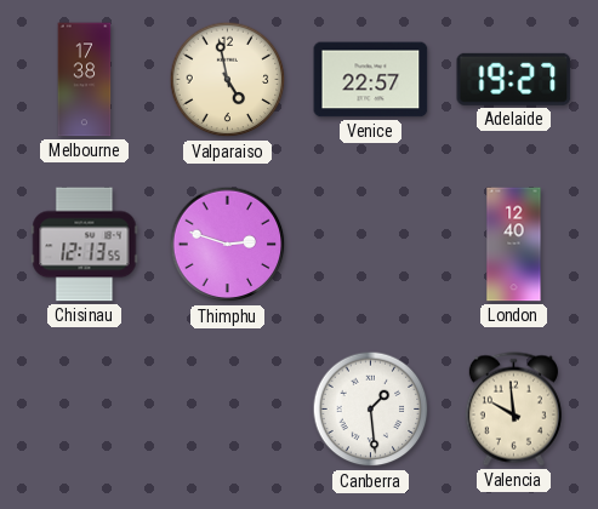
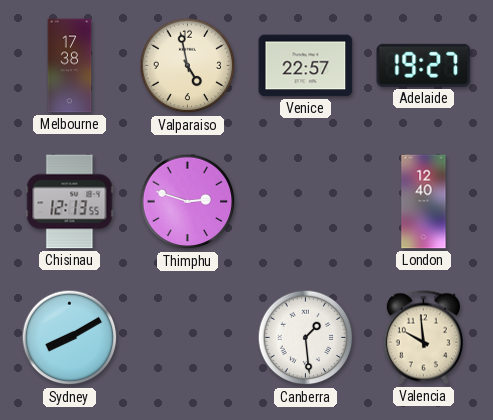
Sydney: none -> 8:10
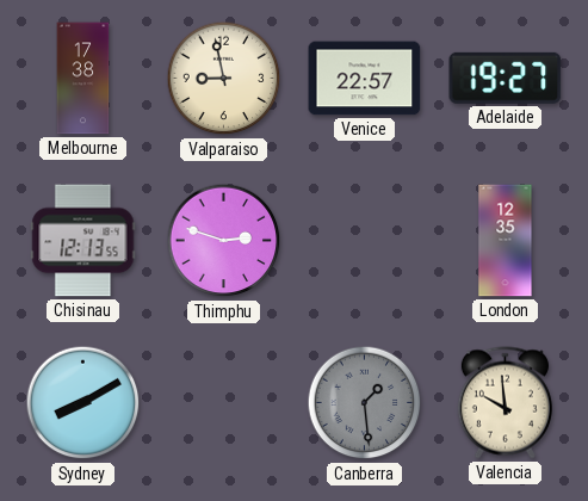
Valparaiso: 4:58 -> 8:58
London: 12:40 -> 12:35
Canberra dial: white -> grey
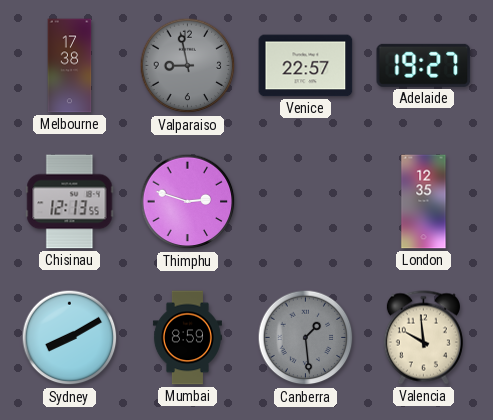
Valparaiso dial: cream -> grey
Mumbai: none -> 8:59
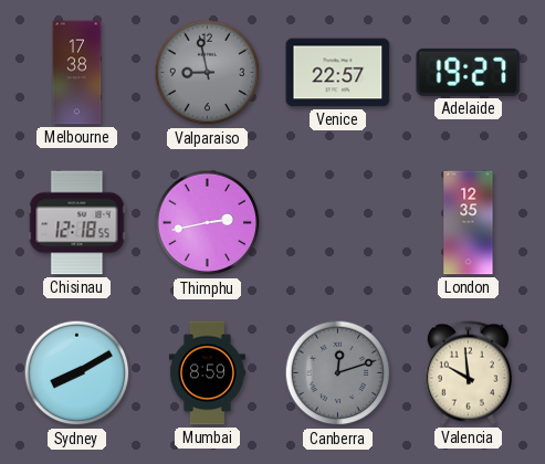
Chisinau: 12:13 -> 12:18
Thimphu: 2:48 -> 2:43
Canberra: 1:29 -> 12:12
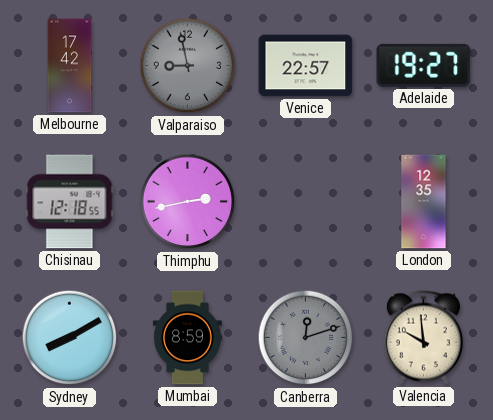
Melbourne: 17:38 -> 17:42
